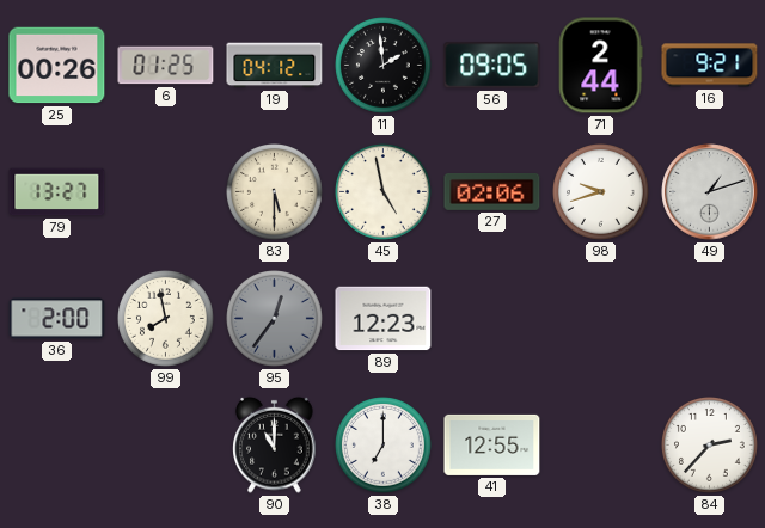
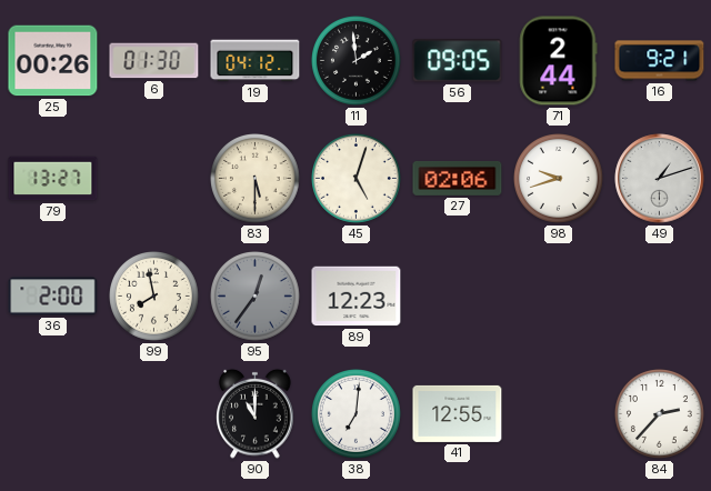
6: 01:25 -> 01:30
45: 4:58 -> 5:03
38: 7:00 -> 7:01
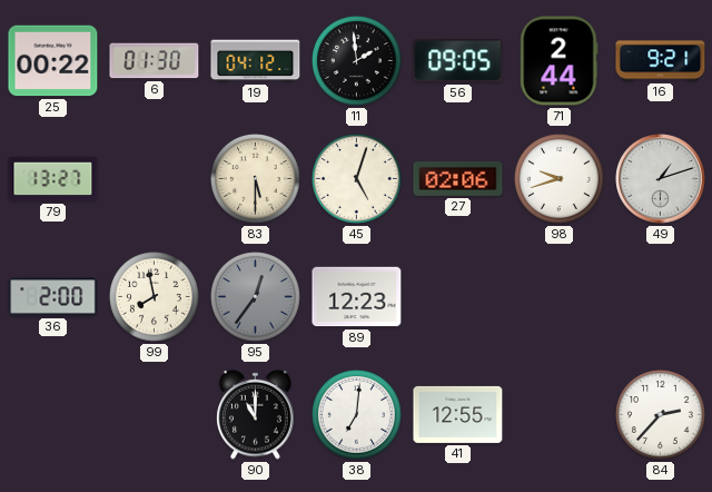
25: 00:26 -> 00:22
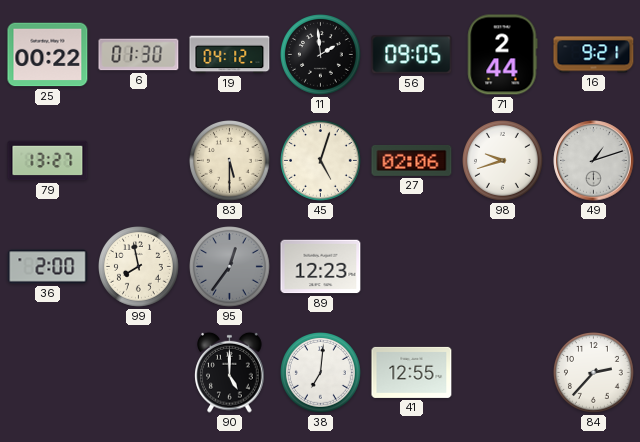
90: 11:00 -> 5:00
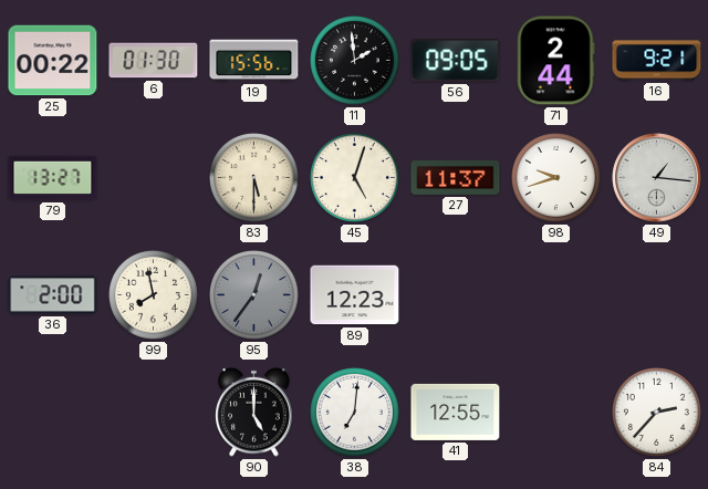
19: 04:12 -> 15:56
27: 02:06 -> 11:37
49: 1:12 -> 1:16
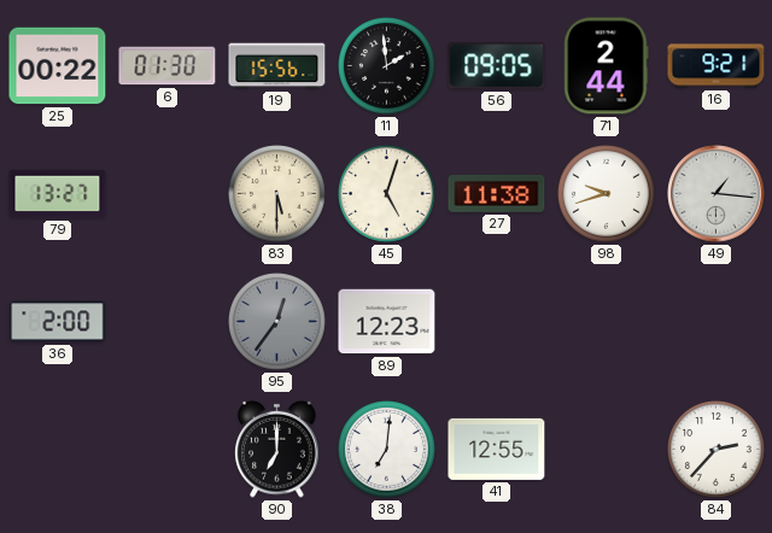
27: 11:37 -> 11:38
99: 7:58 -> none
90: 5:00 -> 7:00
